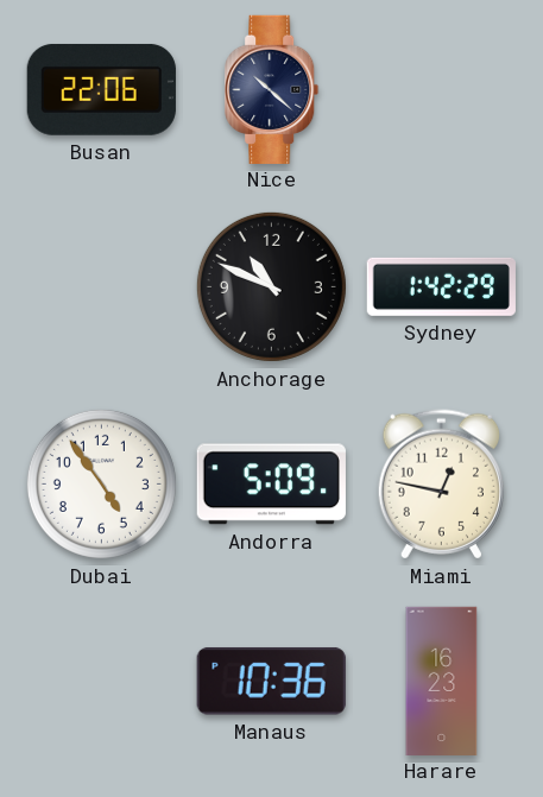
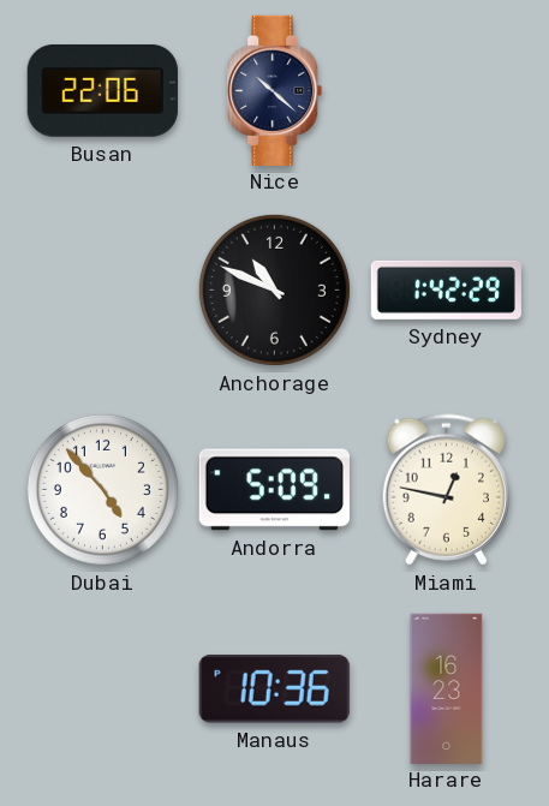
Dubai: 4:54 -> 4:53
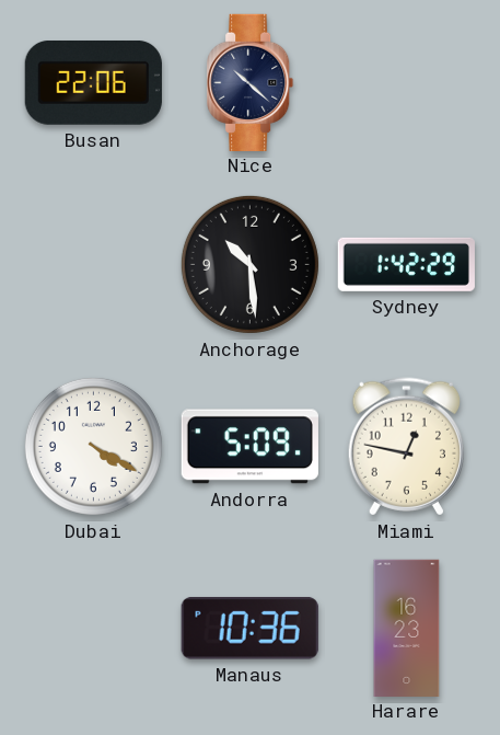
Anchorage: 10:49 -> 10:29
Dubai: 4:53 -> 4:20
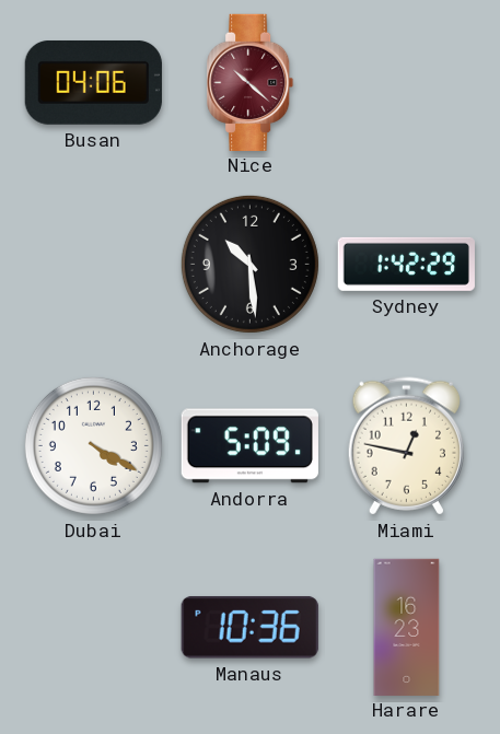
Busan: 22:06 -> 04:06
Nice dial: navy -> burgundy
